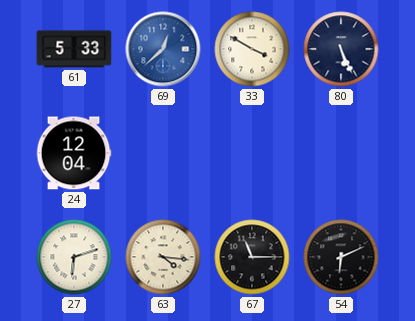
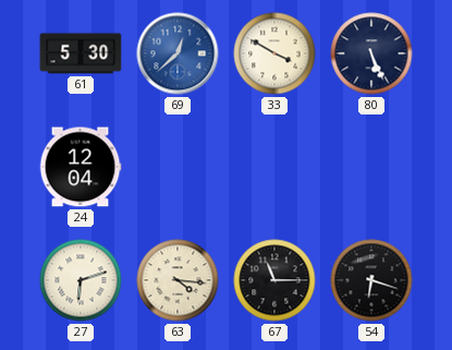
61: 5:33 -> 5:30
54: 6:11 -> 6:18
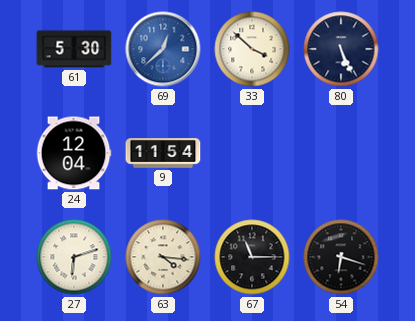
33: 3:50 -> 3:52
9: none -> 11:54
